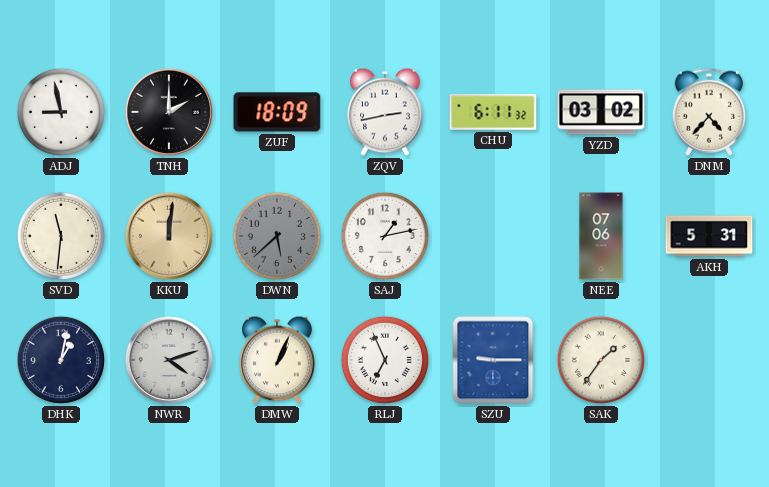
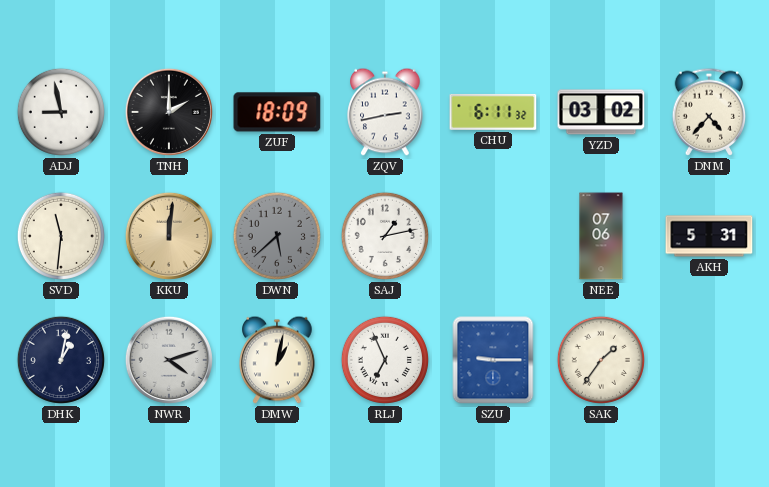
DMW: 1:04 -> 1:02
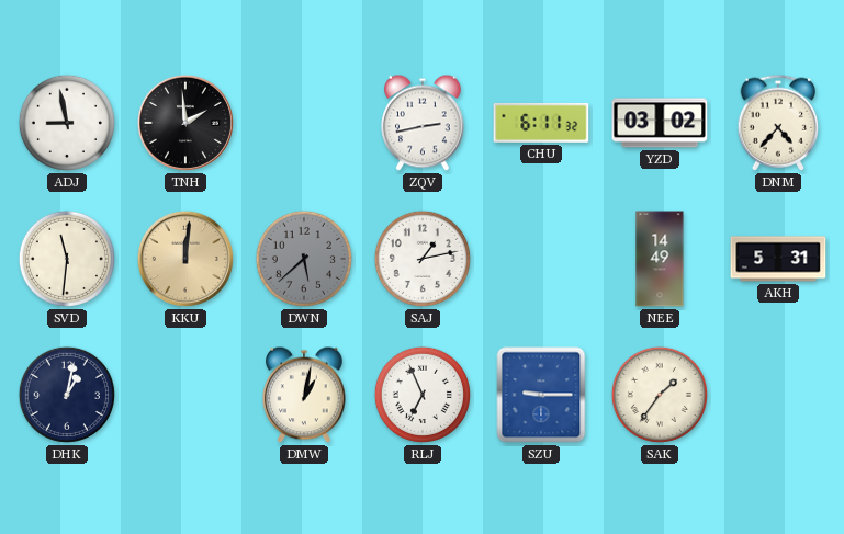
TNH: 2:00 -> 1:59
ZUF: 18:09 -> none
NEE: 07:06 -> 14:49
NWR: 4:12 -> none
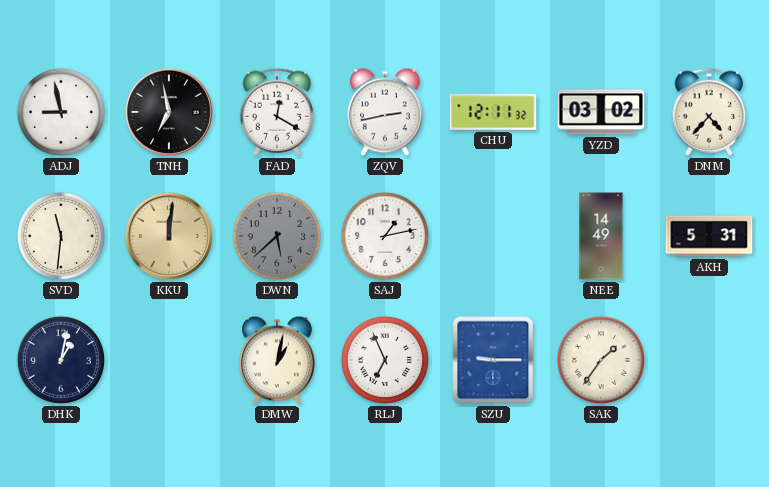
TNH: 1:59 -> 6:58
FAD: none -> 12:20
CHU: 6:11 -> 12:11
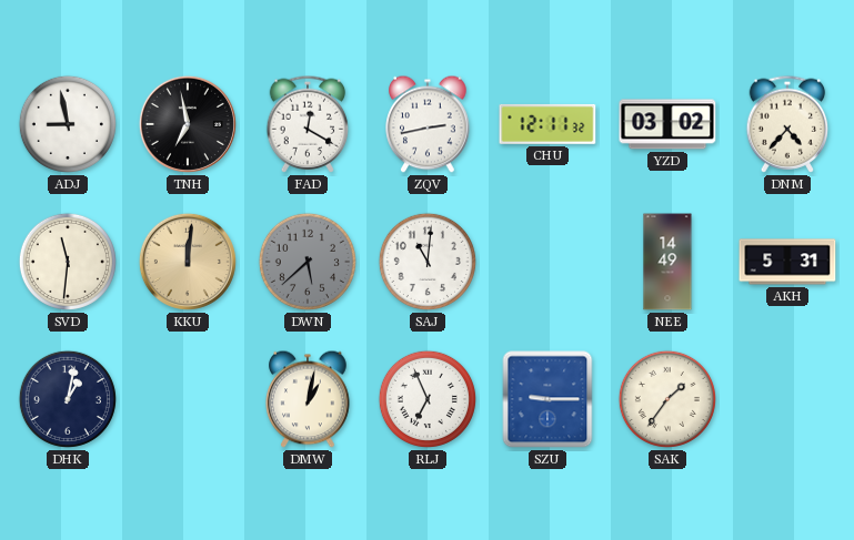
SAJ: 1:13 -> 11:01
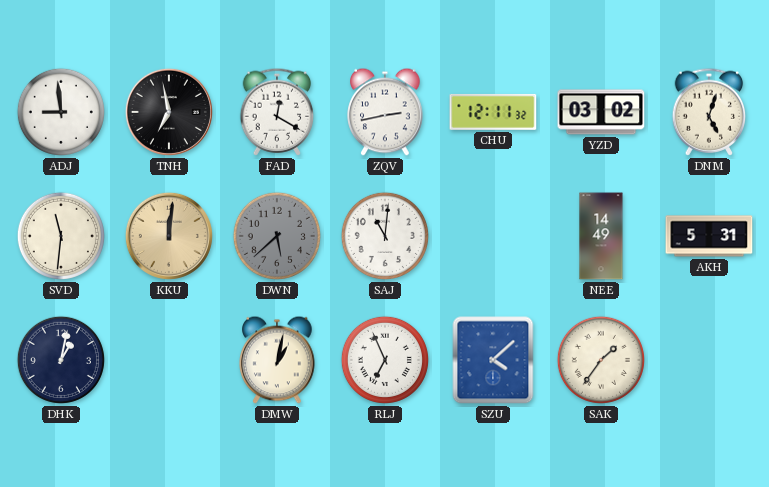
ADJ: 8:58 -> 8:59
DNM: 4:37 -> 5:03
SZU: 9:15 -> 4:08
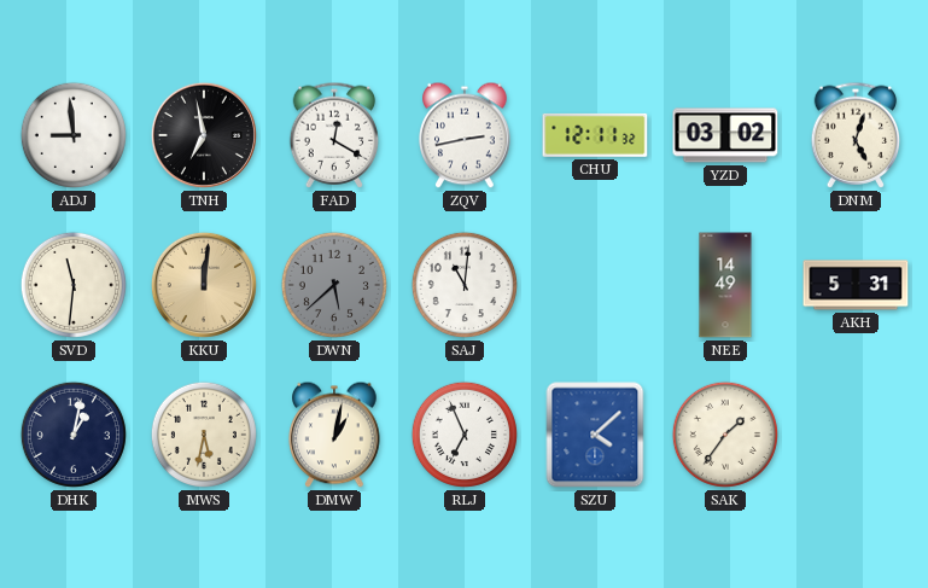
MWS: none -> 5:32
